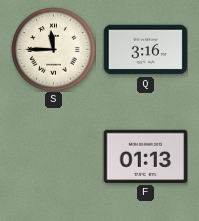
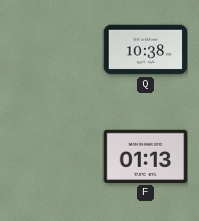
S: 11:45 -> none
Q: 3:16 -> 10:38
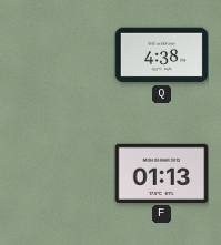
Q: 10:38 -> 4:38
